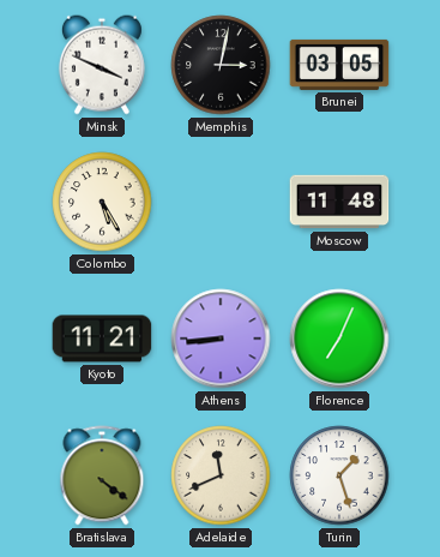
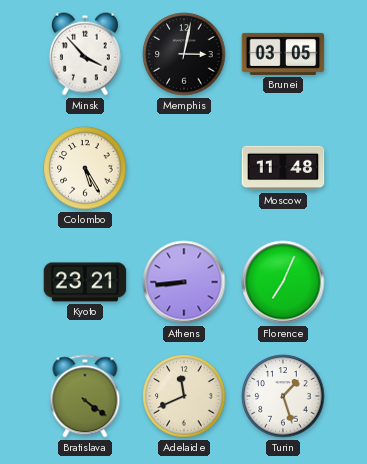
Minsk: 3:49 -> 3:53
Kyoto: 11:21 -> 23:21
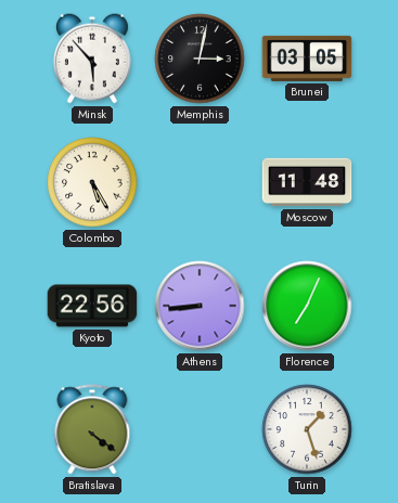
Minsk: 3:53 -> 5:53
Kyoto: 23:21 -> 22:56
Adelaide: 11:41 -> none
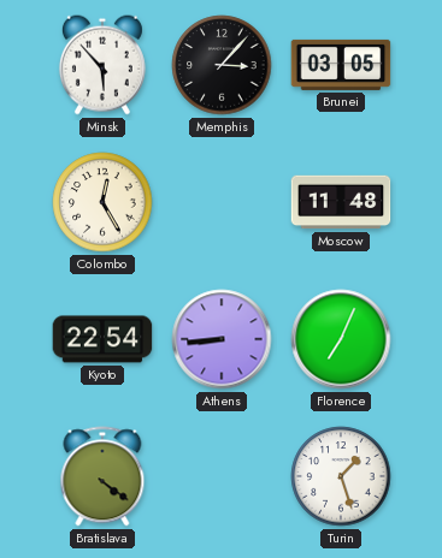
Memphis: 3:02 -> 3:07
Colombo: 5:25 -> 12:25
Kyoto: 22:56 -> 22:54
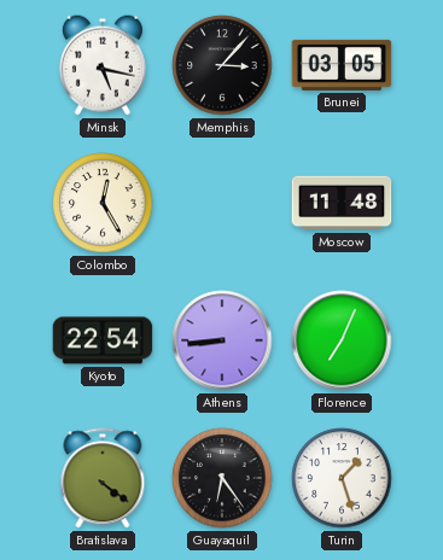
Minsk: 5:53 -> 5:17
Guayaquil: none -> 6:24
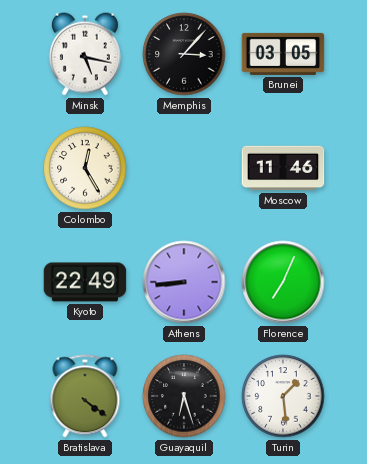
Moscow: 11:48 -> 11:46
Kyoto: 22:54 -> 22:49
Guayaquil: 6:24 -> 6:27
Turin: 1:27 -> 1:29
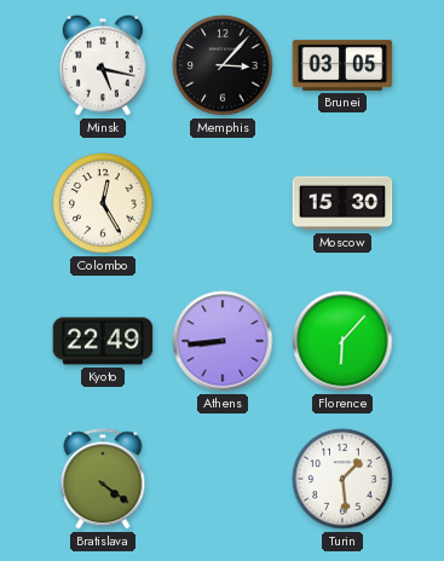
Moscow: 11:46 -> 15:30
Florence: 7:04 -> 6:07
Guayaquil: 6:27 -> none
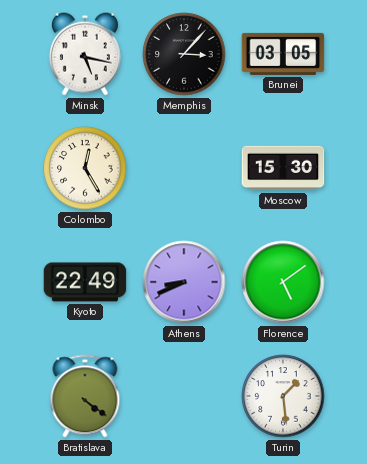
Athens: 8:44 -> 8:41
Florence: 6:07 -> 5:09
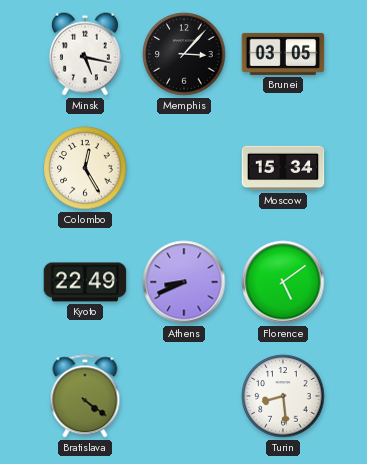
Moscow: 15:30 -> 15:34
Turin: 1:29 -> 8:29
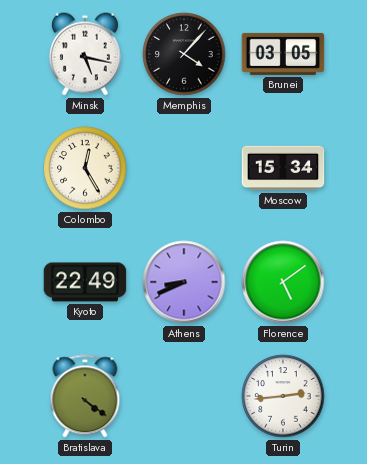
Memphis: 3:07 -> 4:07
Turin: 8:29 -> 2:44
